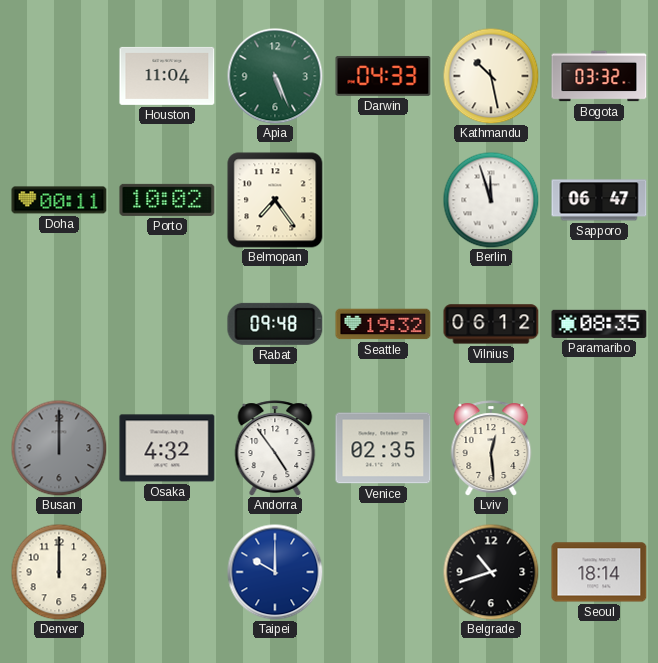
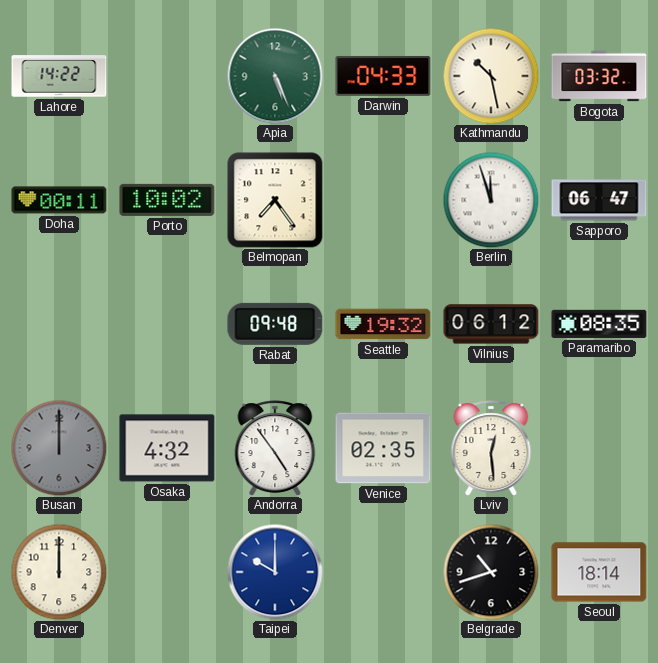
Lahore: none -> 14:22
Houston: 11:04 -> none
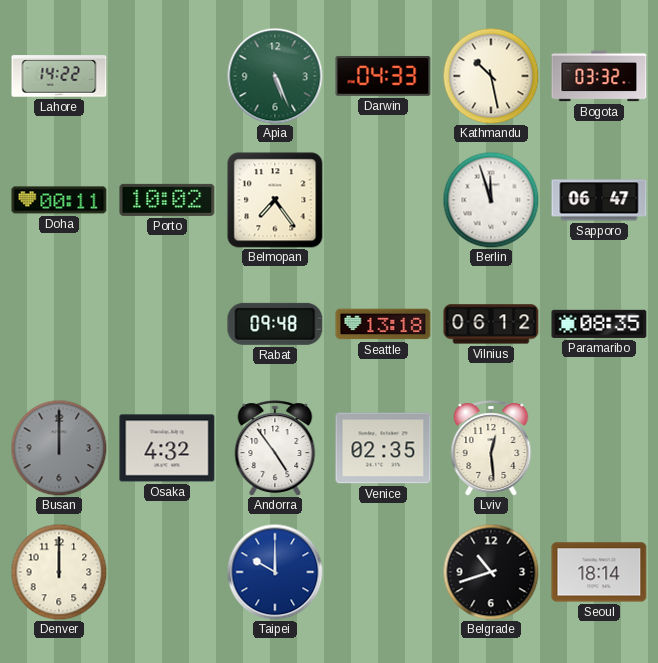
Seattle: 19:32 -> 13:18
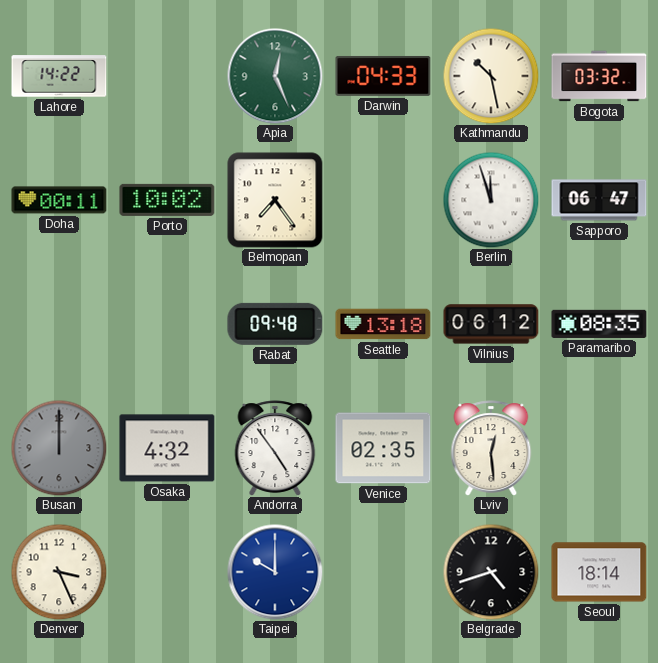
Apia: 5:26 -> 12:26
Denver: 12:00 -> 3:26
Belgrade: 10:42 -> 4:42
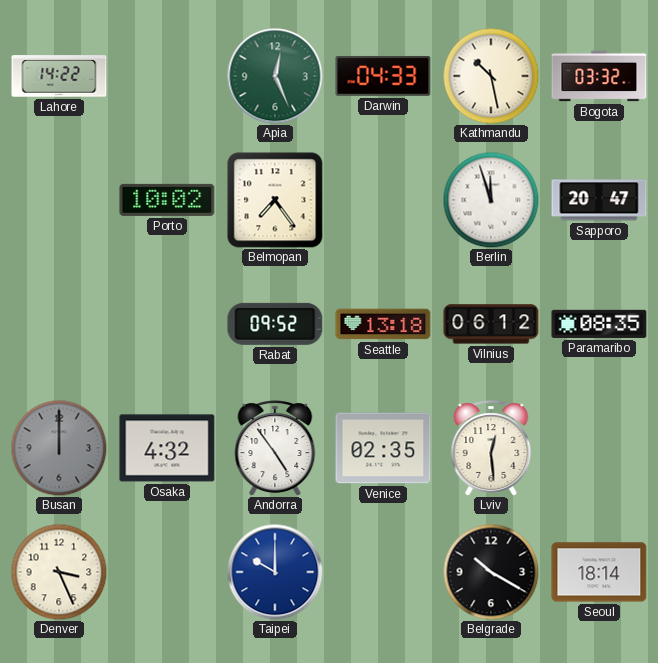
Doha: 00:11 -> none
Sapporo: 06:47 -> 20:47
Rabat: 09:48 -> 09:52
Belgrade: 4:42 -> 10:20
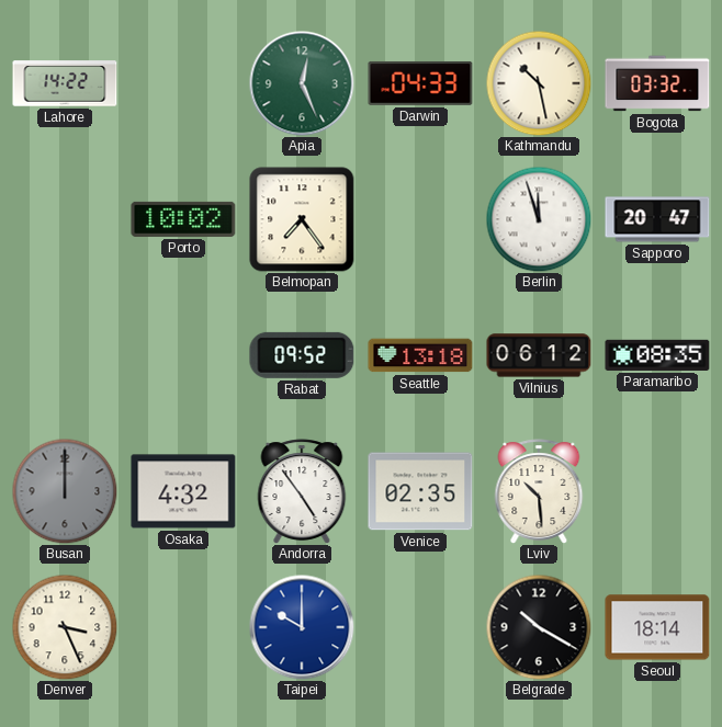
Lviv: 12:29 -> 10:29
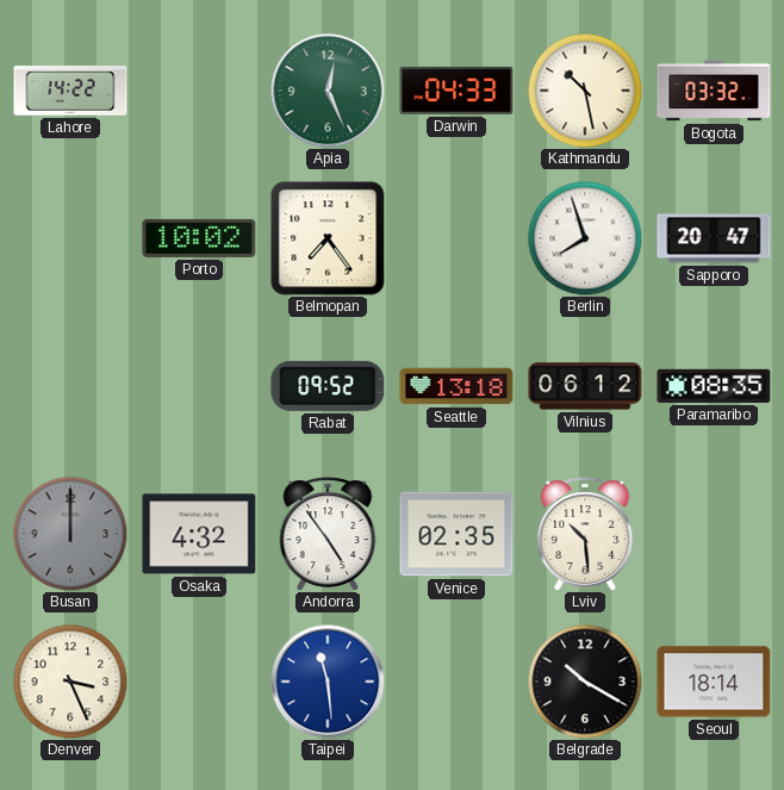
Berlin: 11:57 -> 7:57
Taipei: 10:00 -> 11:29
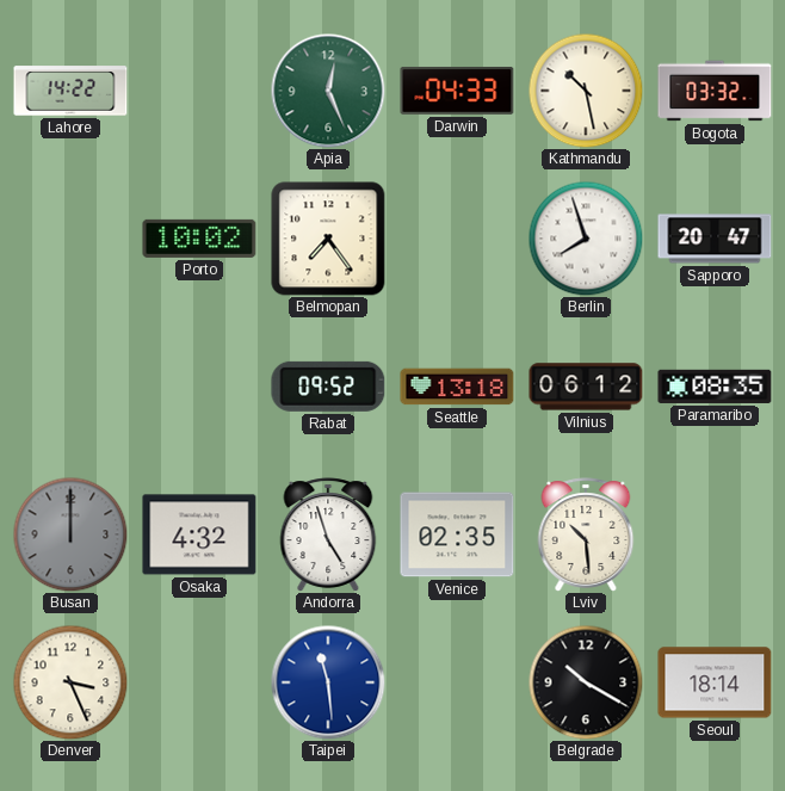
Andorra: 4:54 -> 4:57
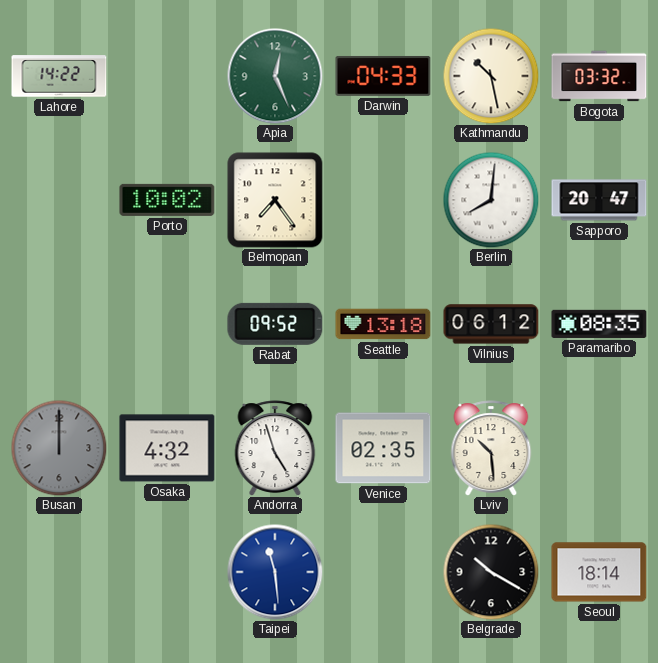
Berlin: 7:57 -> 8:01
Denver: 3:26 -> none
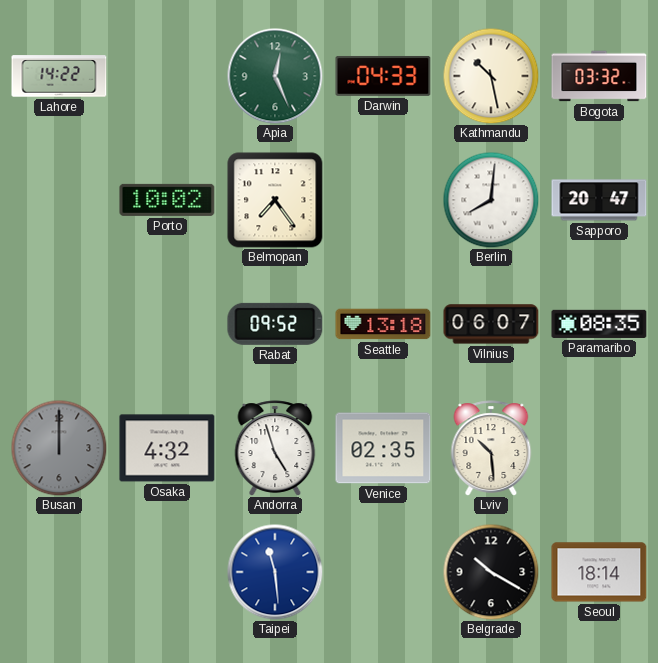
Vilnius: 06:12 -> 06:07
